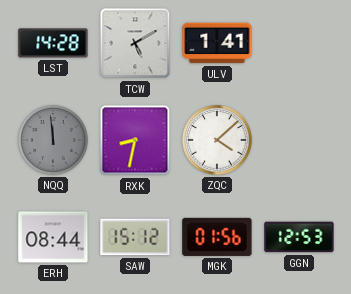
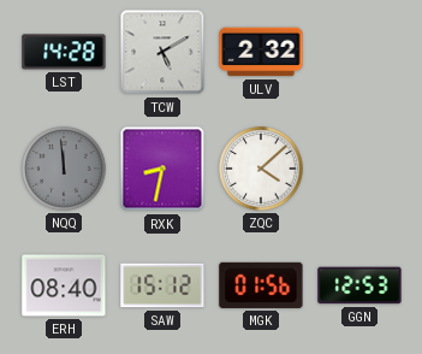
ULV: 1:41 -> 2:32
ERH: 08:44 -> 08:40
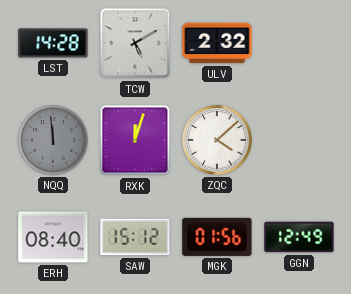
RXK: 8:32 -> 12:03
GGN: 12:53 -> 12:49
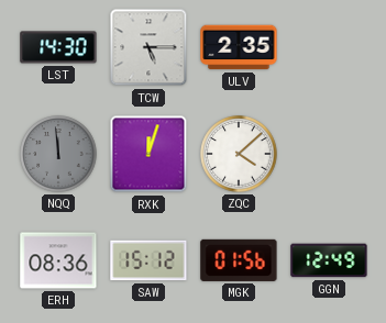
LST: 14:28 -> 14:30
TCW: 5:10 -> 5:15
ULV: 2:32 -> 2:35
ERH: 08:40 -> 08:36
